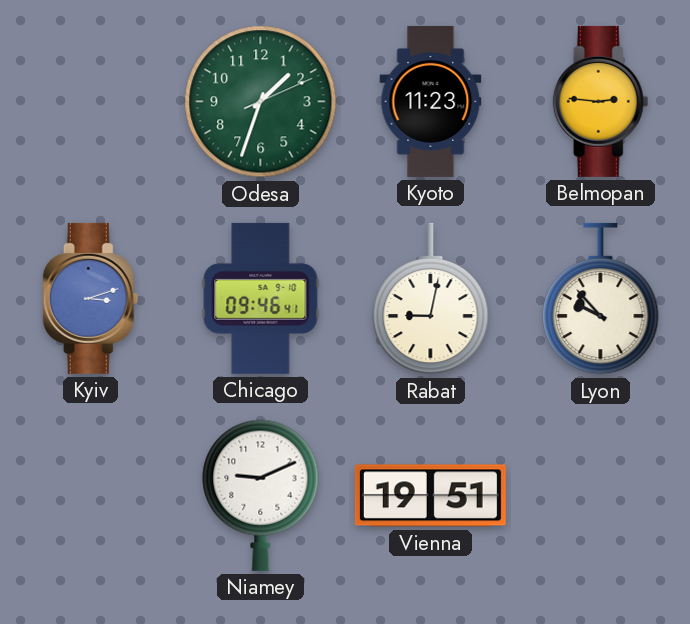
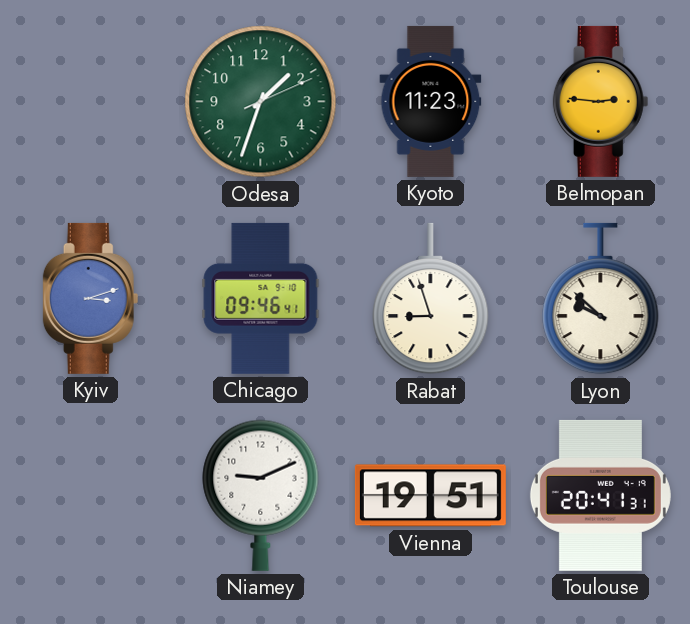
Rabat: 9:02 -> 8:57
Lyon: 9:53 -> 9:52
Toulouse: none -> 20:41
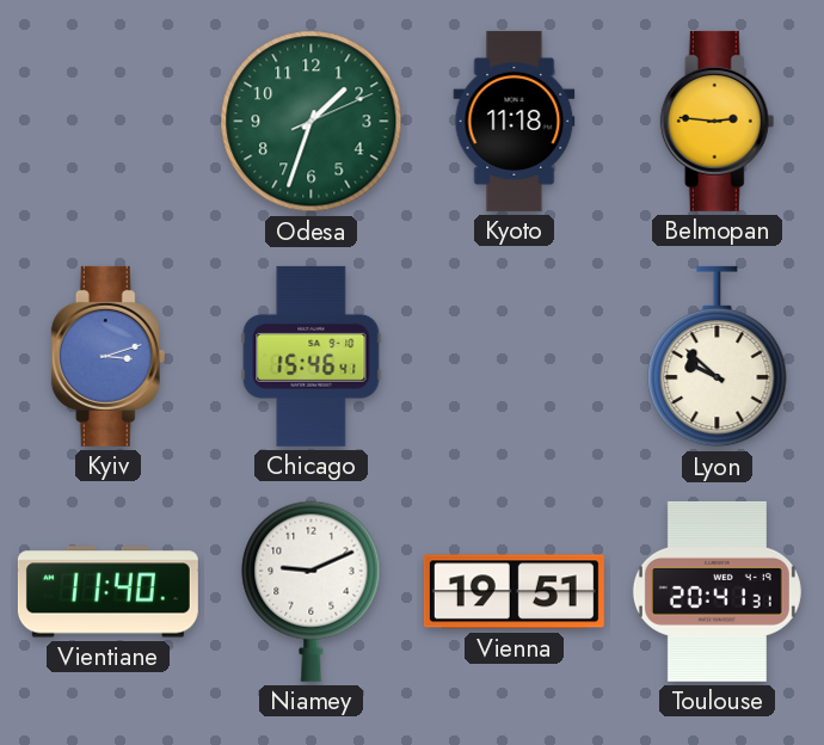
Kyoto: 11:23 -> 11:18
Chicago: 09:46 -> 15:46
Rabat: 8:57 -> none
Vientiane: none -> 11:40
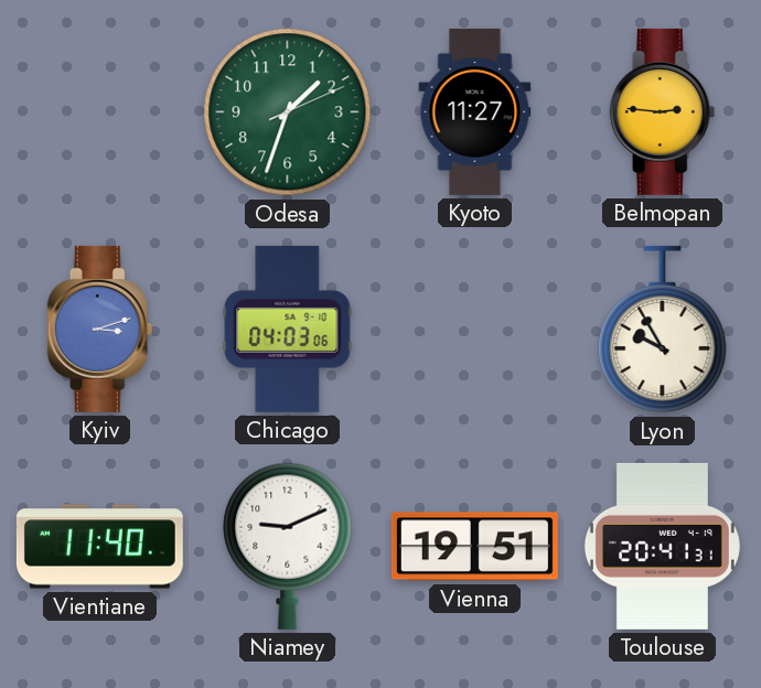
Kyoto: 11:18 -> 11:27
Chicago: 15:46 -> 04:03
Lyon: 9:52 -> 9:55
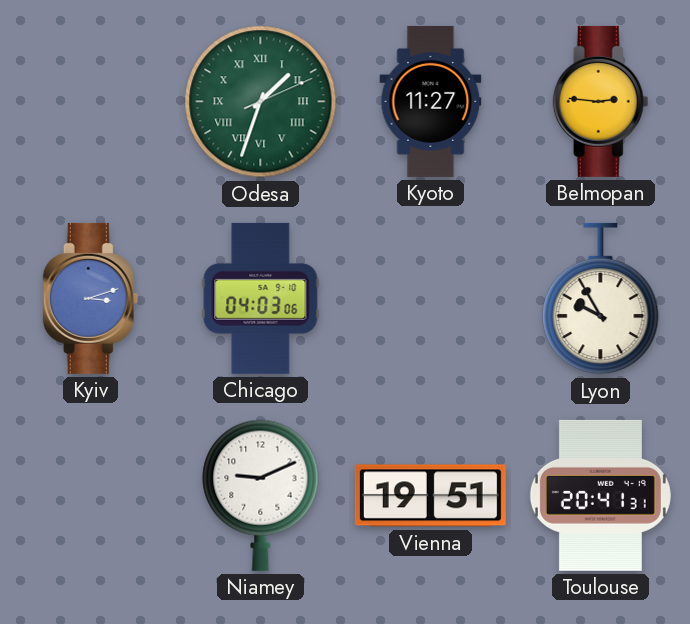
Odesa numerals: Arabic -> Roman
Vientiane: 11:40 -> none
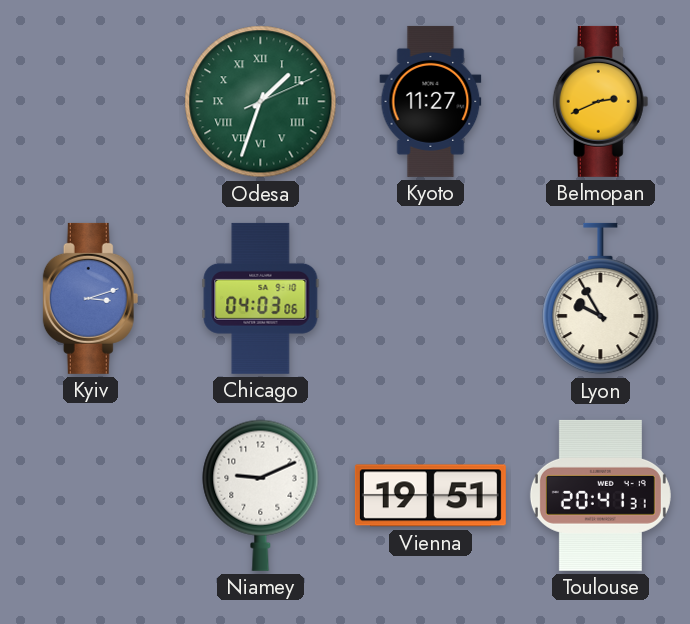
Belmopan: 2:46 -> 2:41
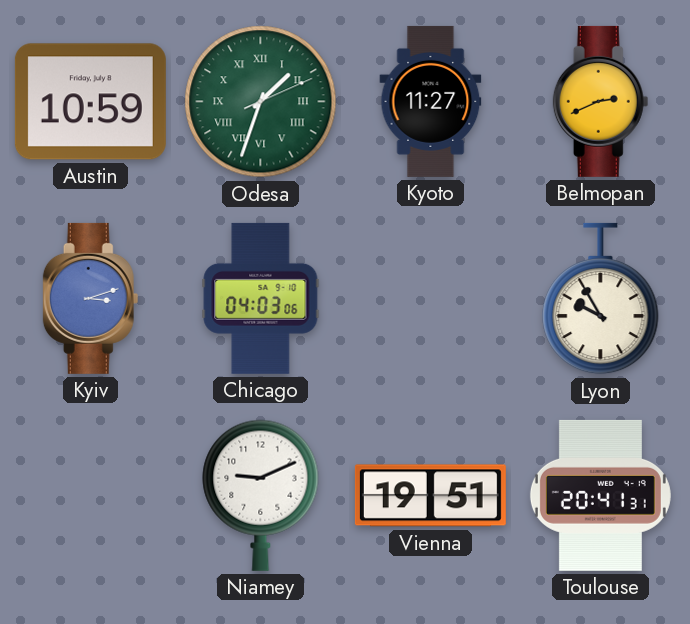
Austin: none -> 10:59
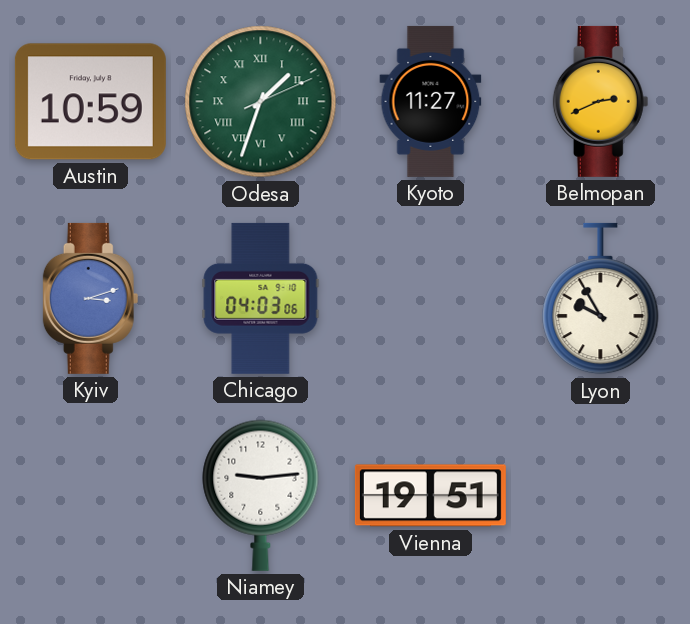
Niamey: 9:11 -> 9:14
Toulouse: 20:41 -> none
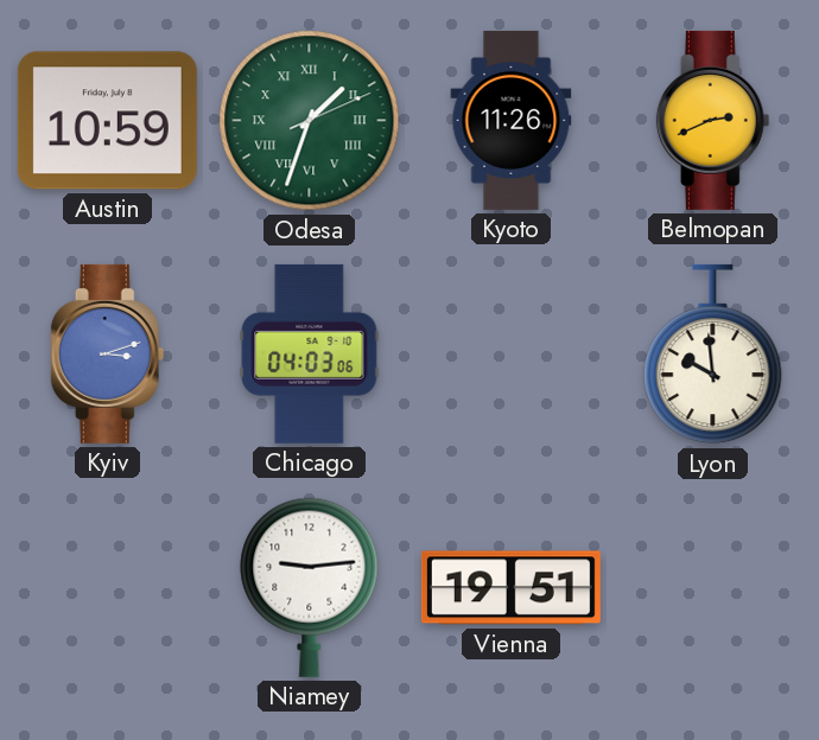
Kyoto: 11:27 -> 11:26
Lyon: 9:55 -> 9:59
